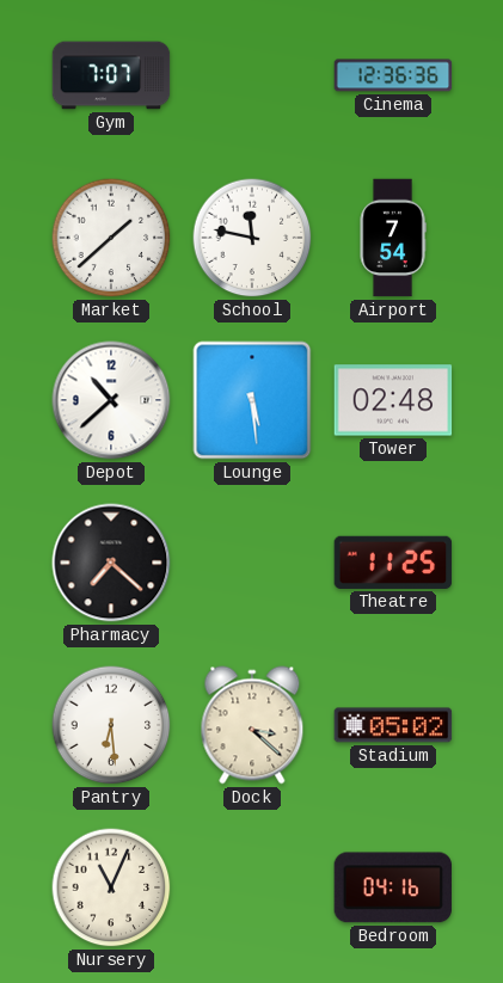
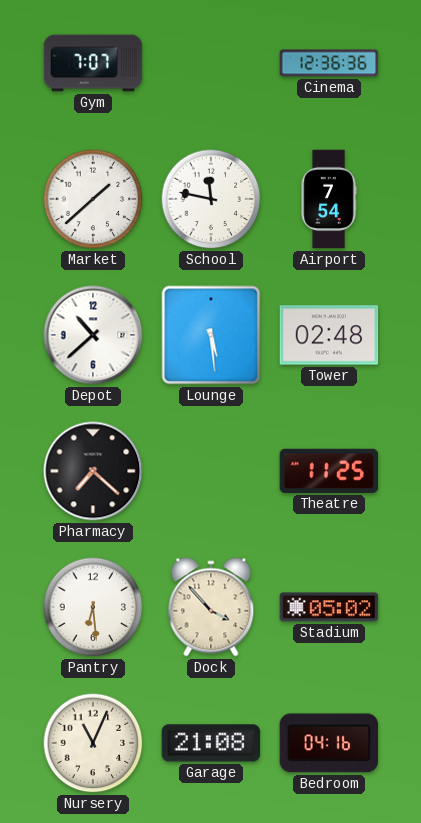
Dock: 3:22 -> 3:53
Garage: none -> 21:08
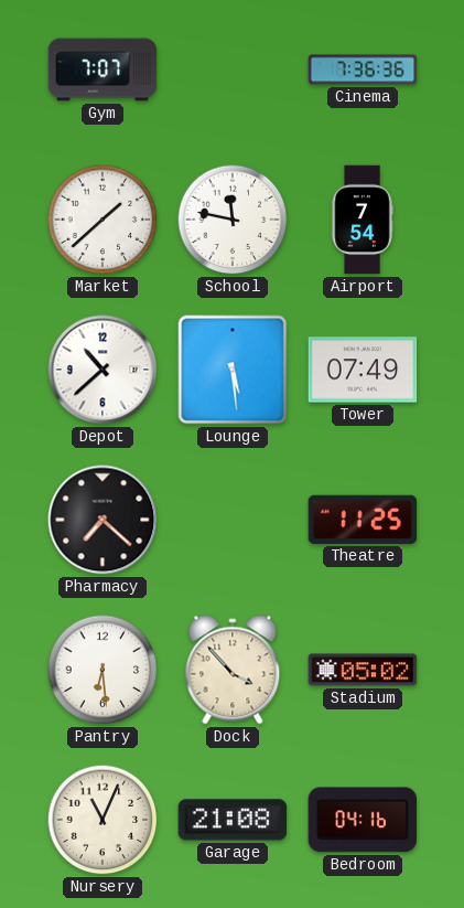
Cinema: 12:36 -> 7:36
Tower: 02:48 -> 07:49
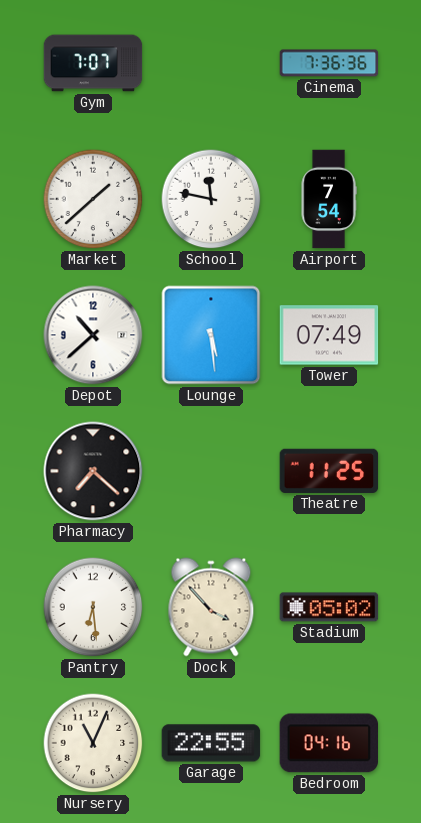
Garage: 21:08 -> 22:55
